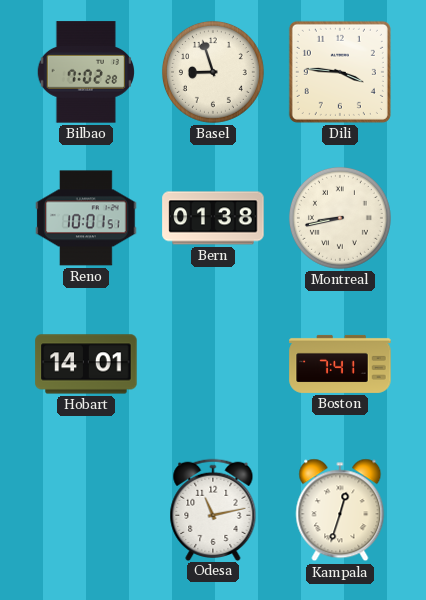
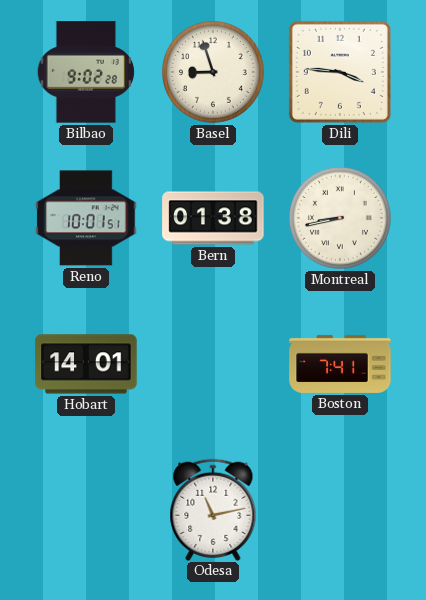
Bilbao: 7:02 -> 9:02
Kampala: 12:33 -> none
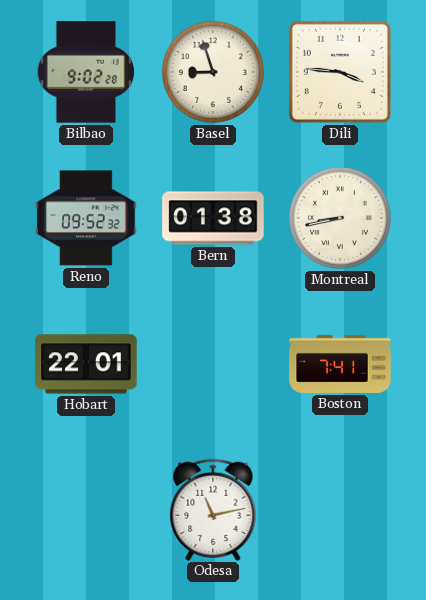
Reno: 10:01 -> 09:52
Hobart: 14:01 -> 22:01
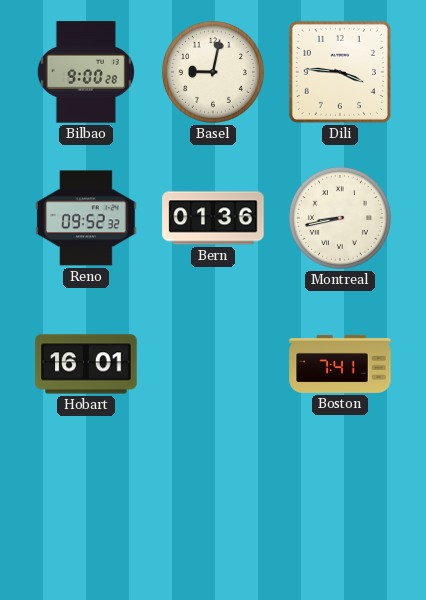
Bilbao: 9:02 -> 9:00
Basel: 8:57 -> 9:02
Bern: 01:38 -> 01:36
Hobart: 22:01 -> 16:01
Odesa: 11:13 -> none
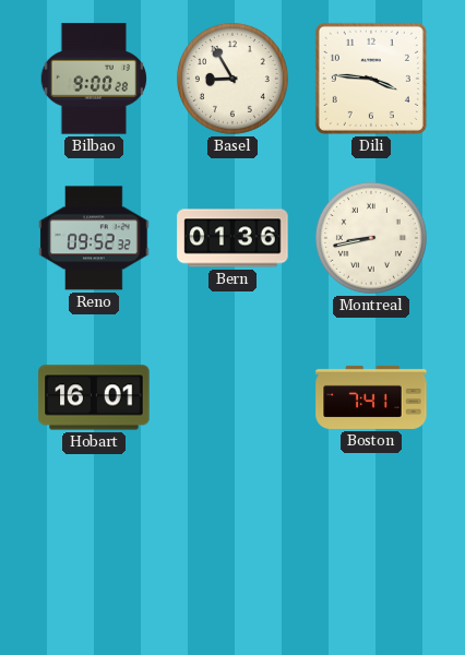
Basel: 9:02 -> 8:55
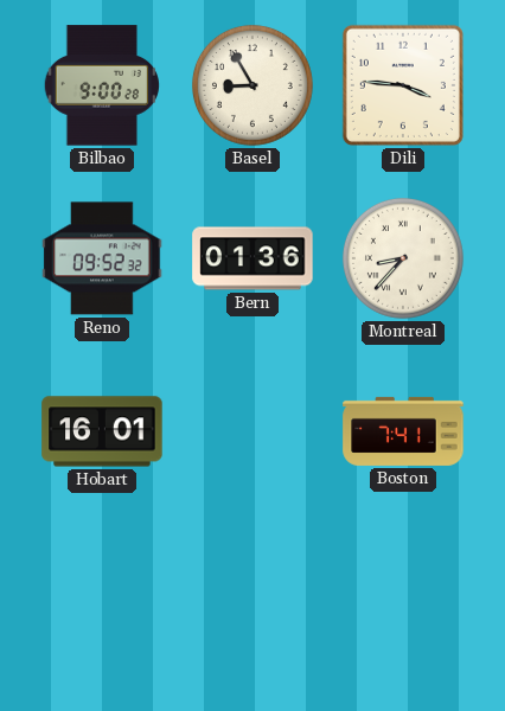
Montreal: 8:43 -> 8:37
